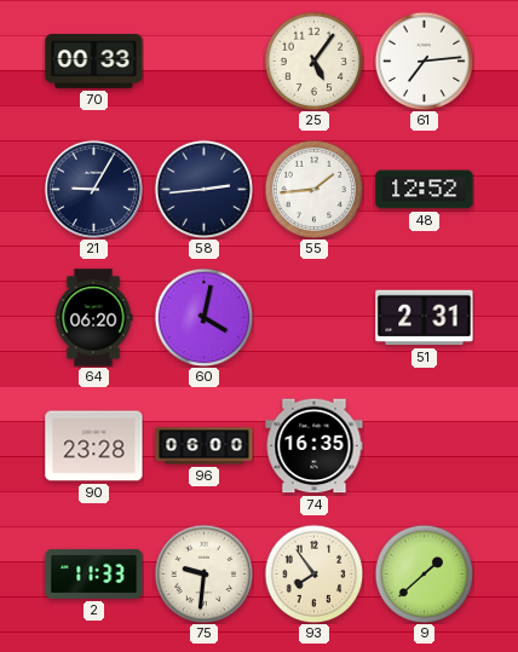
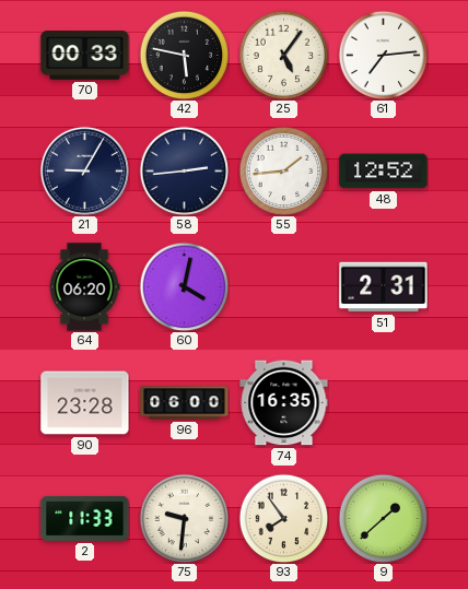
42: none -> 5:47
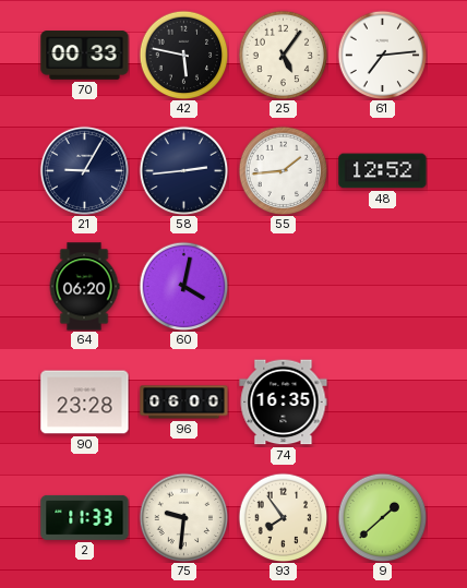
51: 2:31 -> none
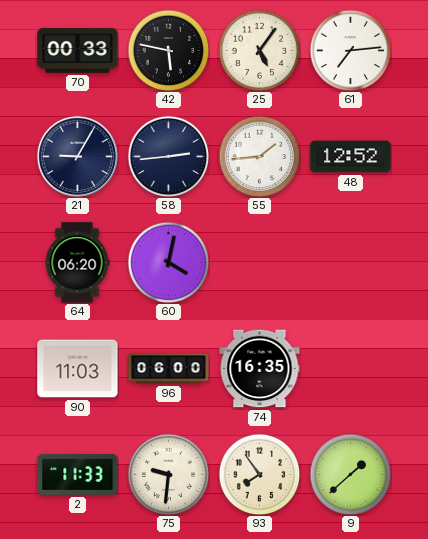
90: 23:28 -> 11:03
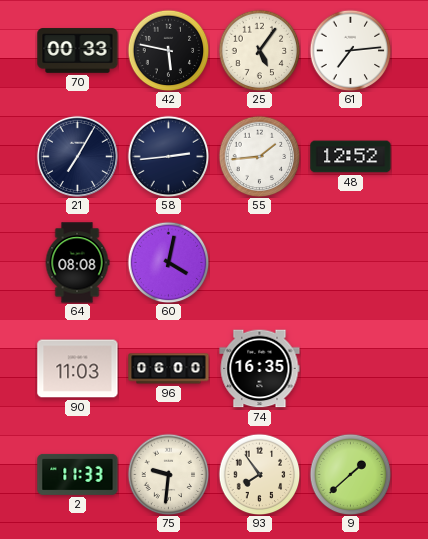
21: 9:05 -> 7:05
64: 06:20 -> 08:08
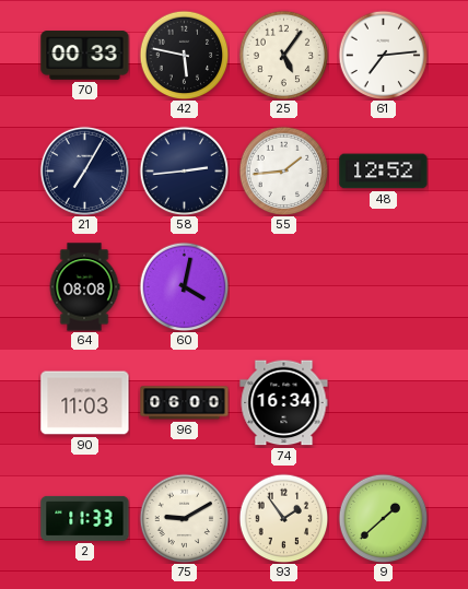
74: 16:35 -> 16:34
75: 9:31 -> 9:10
93: 7:54 -> 1:54
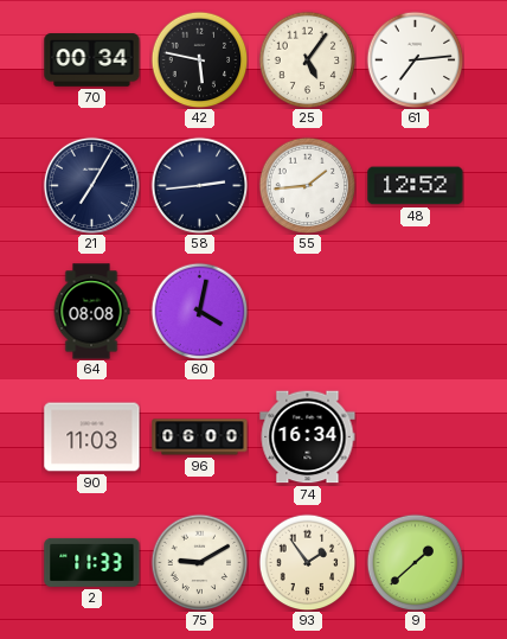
70: 00:33 -> 00:34
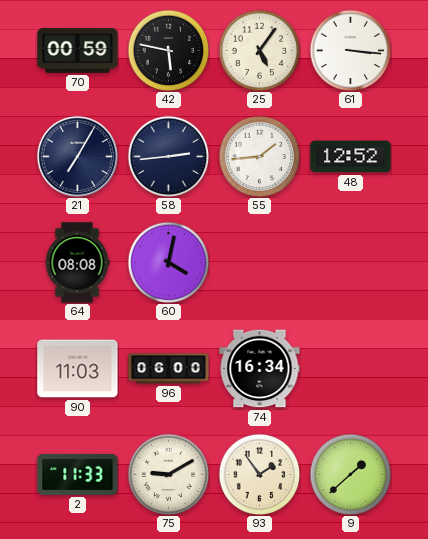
70: 00:34 -> 00:59
61: 7:14 -> 3:16
